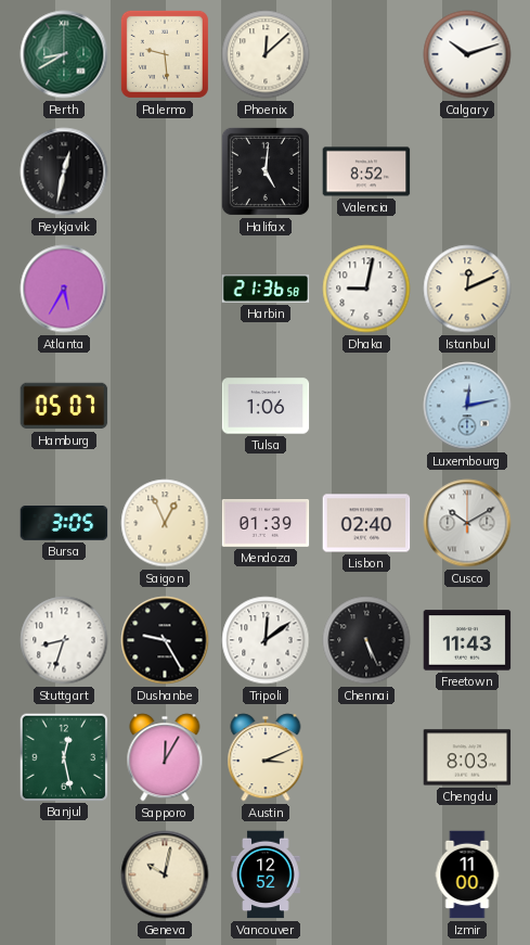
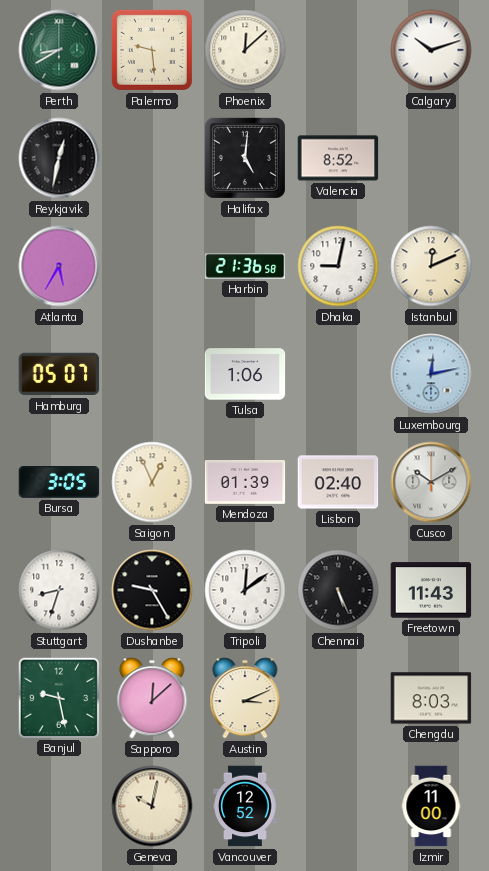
Banjul: 12:28 -> 9:28
Sapporo: 12:05 -> 12:08
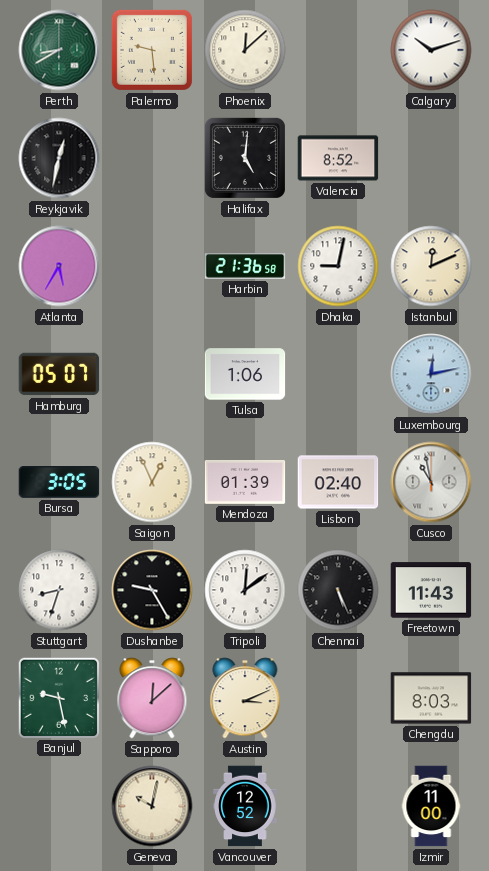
Cusco: 10:10 -> 10:58
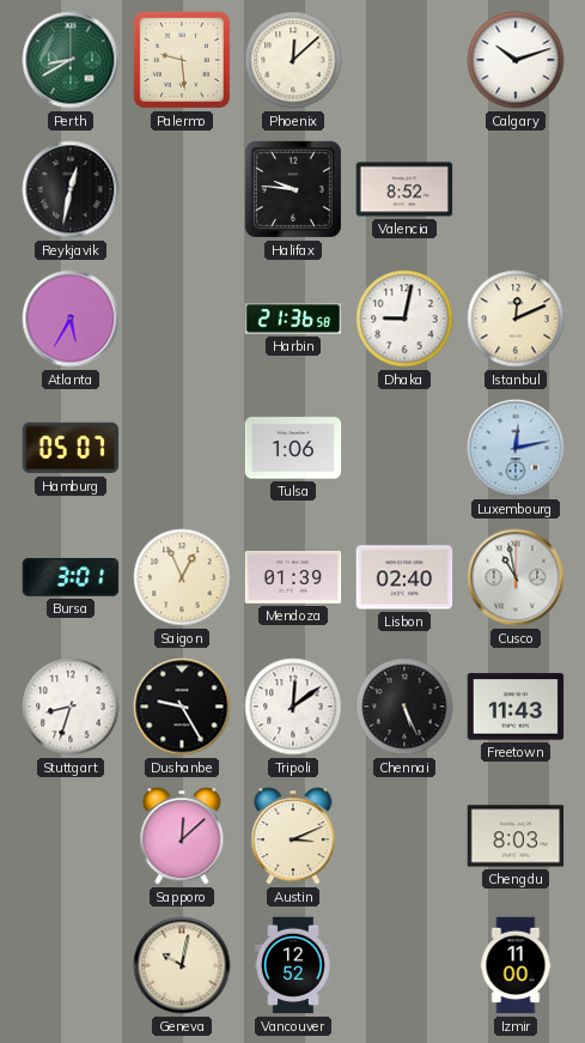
Halifax: 5:01 -> 9:46
Bursa: 3:05 -> 3:01
Banjul: 9:28 -> none
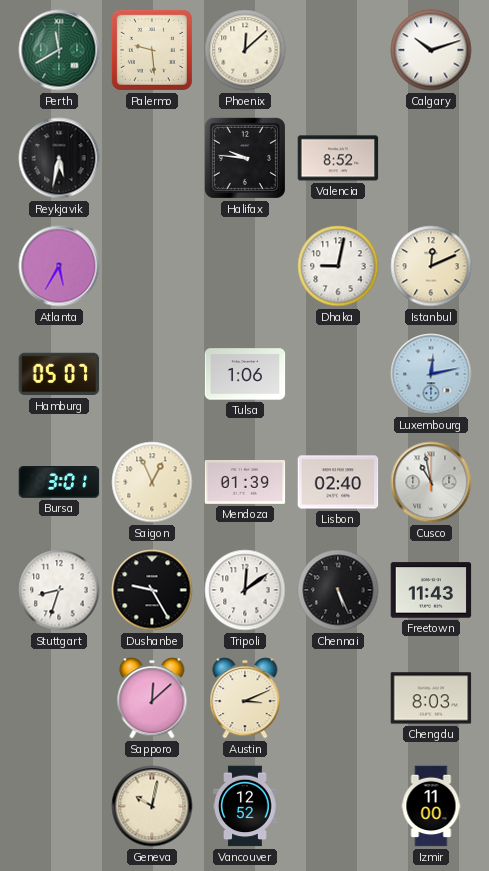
Perth: 8:40 -> 11:40
Reykjavik: 12:32 -> 5:32
Harbin: 21:36 -> none
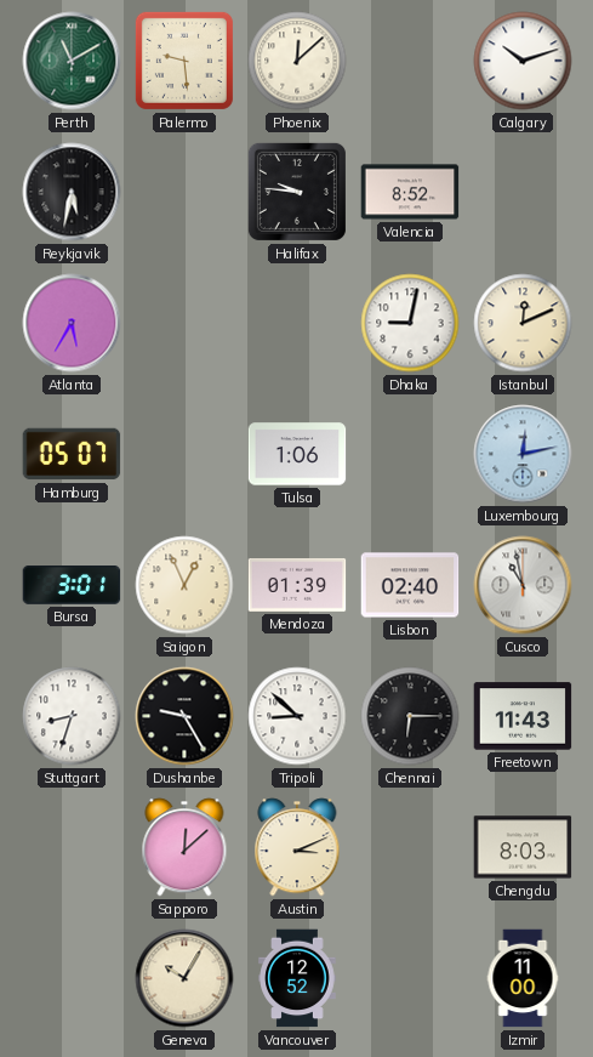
Perth: 11:40 -> 11:10
Tripoli: 12:09 -> 8:52
Chennai: 5:26 -> 6:15
Geneva: 10:02 -> 10:05
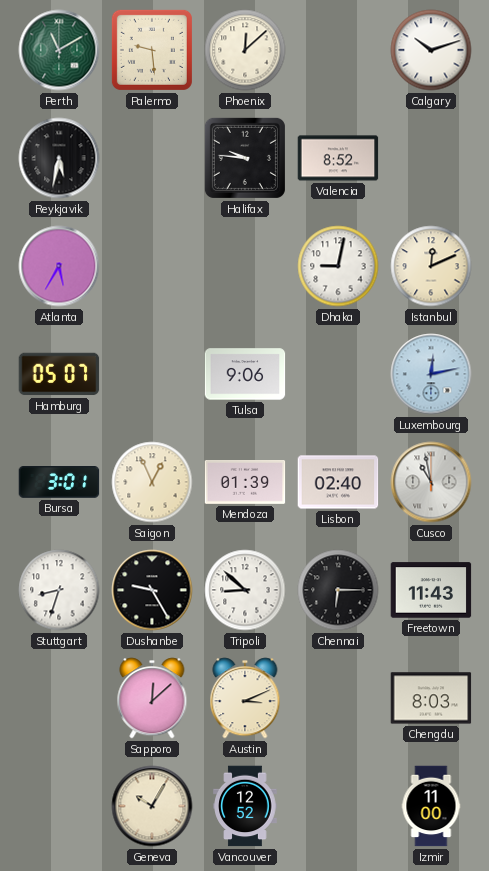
Tulsa: 1:06 -> 9:06
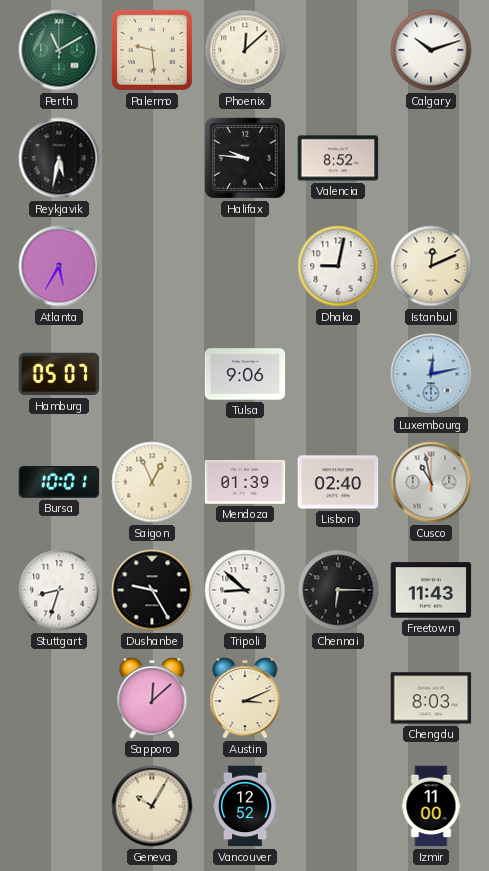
Bursa: 3:01 -> 10:01
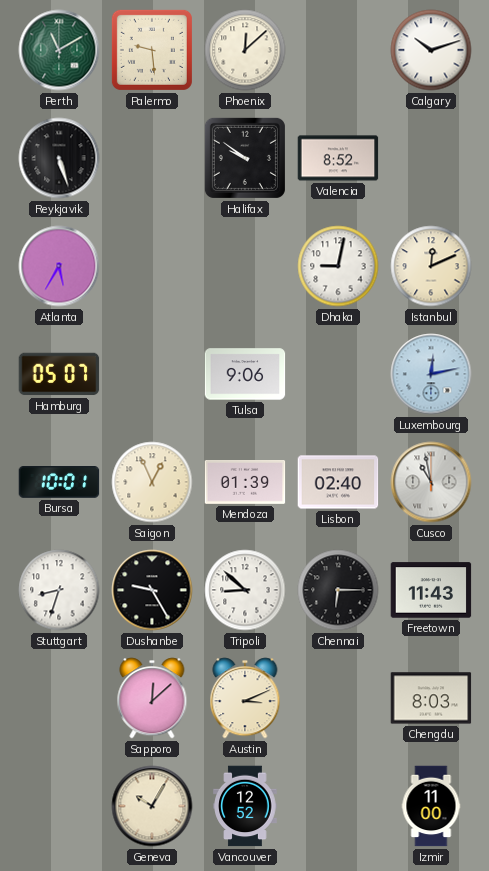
Reykjavik: 5:32 -> 5:27
Halifax: 9:46 -> 9:51
